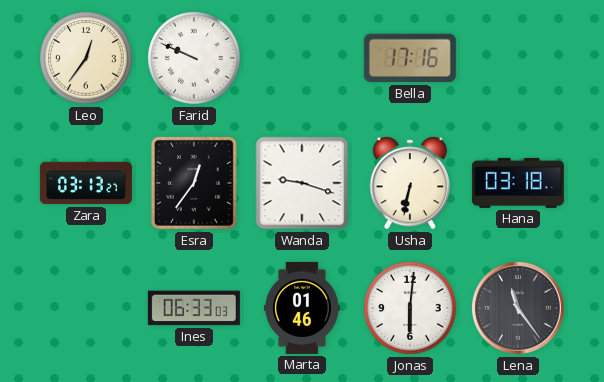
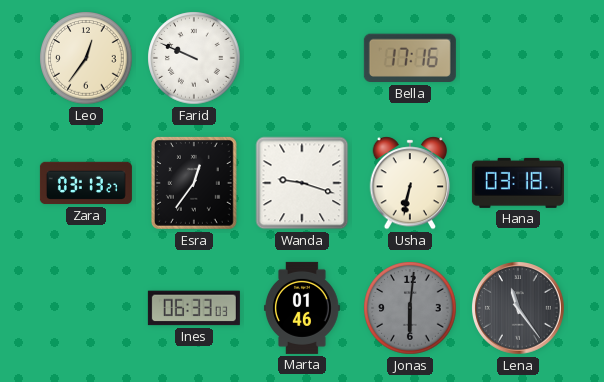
Jonas dial: white -> grey
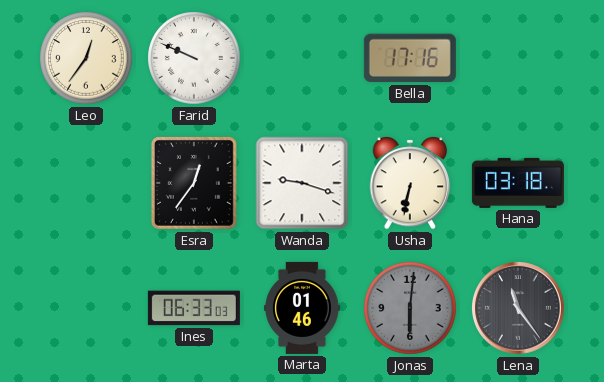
Zara: 03:13 -> none
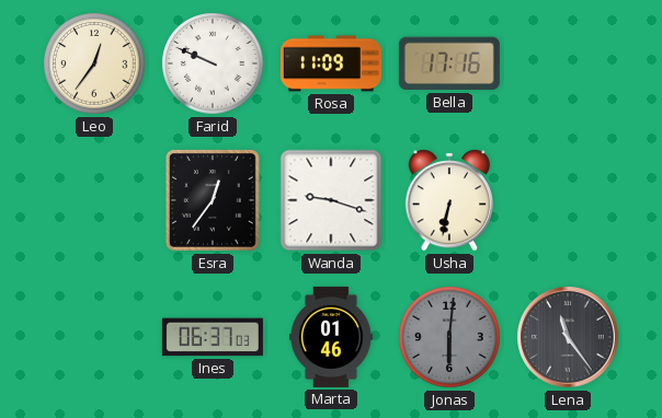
Rosa: none -> 11:09
Hana: 03:18 -> none
Ines: 06:33 -> 06:37
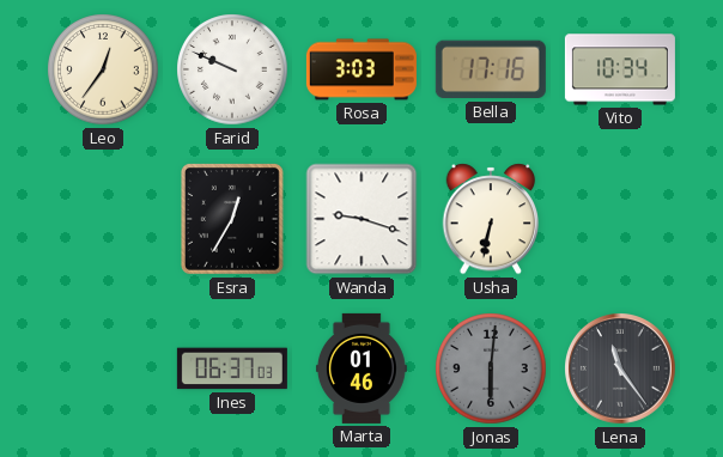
Rosa: 11:09 -> 3:03
Vito: none -> 10:34
Esra: 12:36 -> 12:35
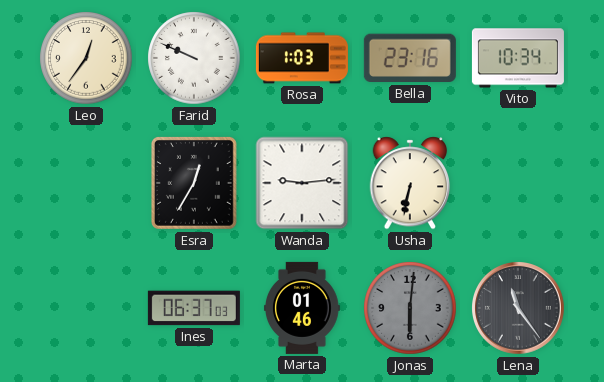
Rosa: 3:03 -> 1:03
Bella: 17:16 -> 23:16
Wanda: 9:18 -> 9:14
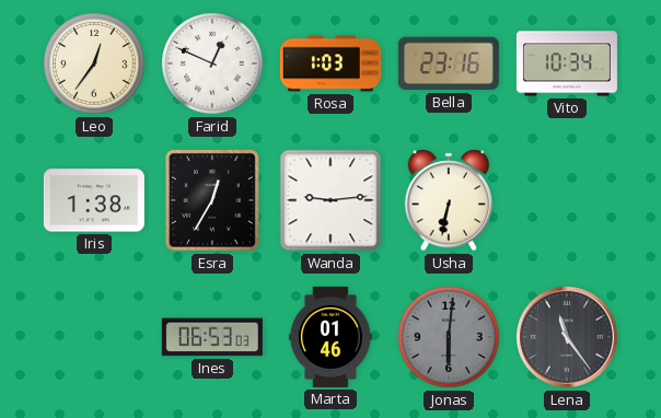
Farid: 9:49 -> 12:49
Iris: none -> 1:38
Ines: 06:37 -> 06:53
